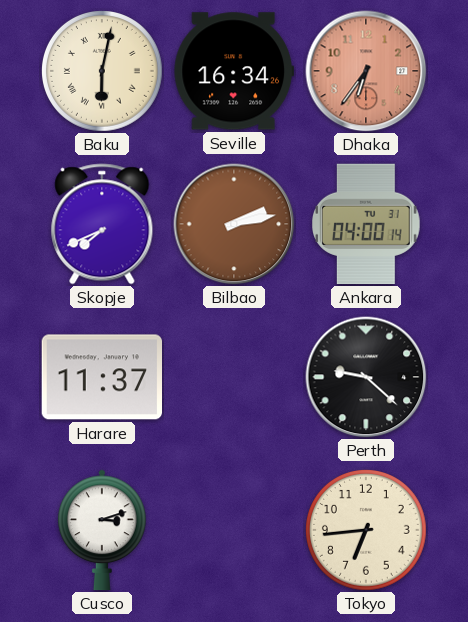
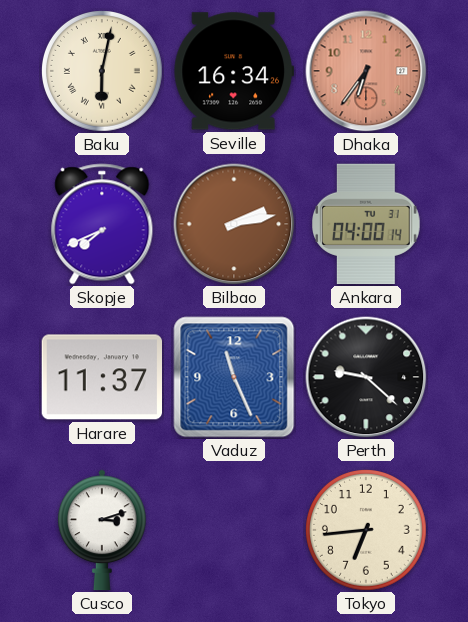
Vaduz: none -> 11:26
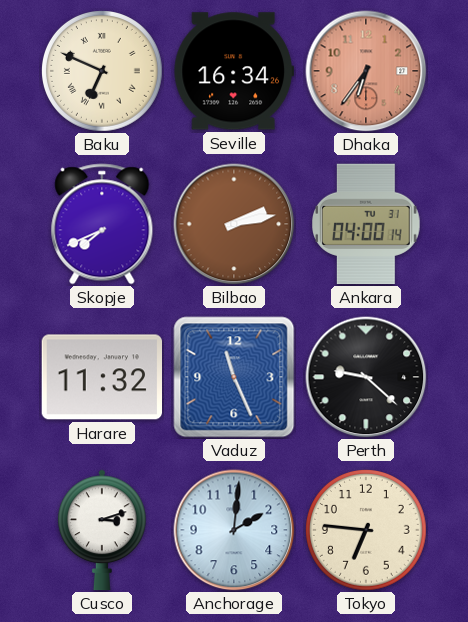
Baku: 6:02 -> 6:49
Harare: 11:37 -> 11:32
Anchorage: none -> 2:01
Tokyo: 6:44 -> 6:46
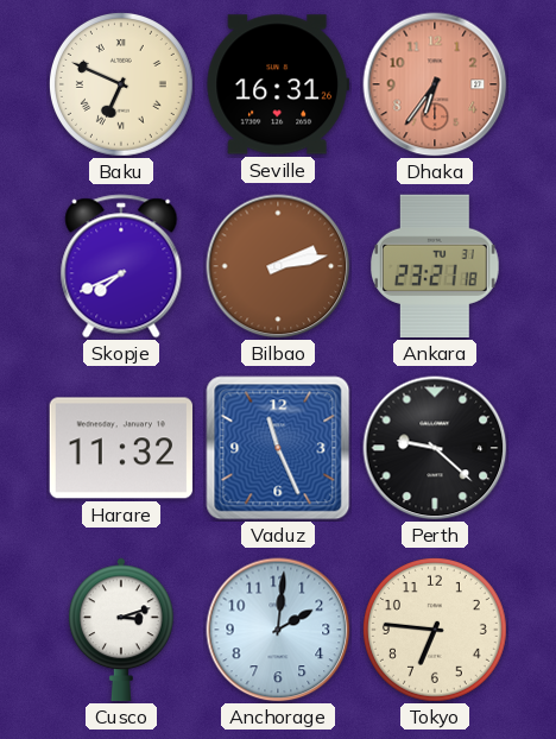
Seville: 16:34 -> 16:31
Ankara: 04:00 -> 23:21
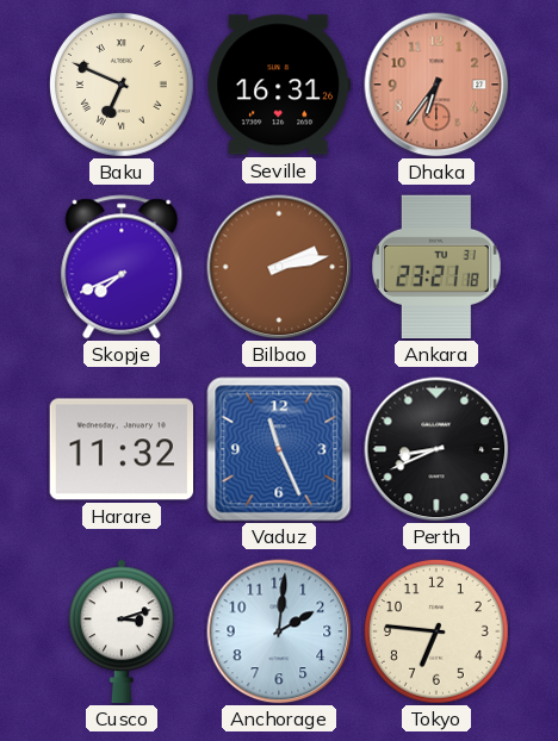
Perth: 9:22 -> 8:41
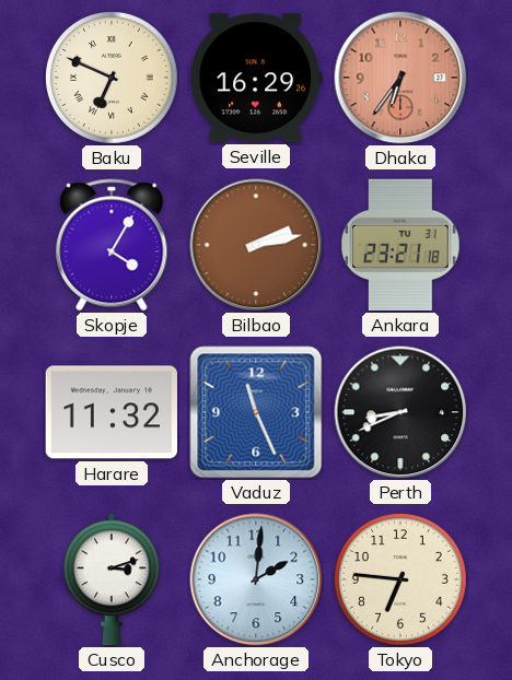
Seville: 16:31 -> 16:29
Skopje: 7:41 -> 4:05
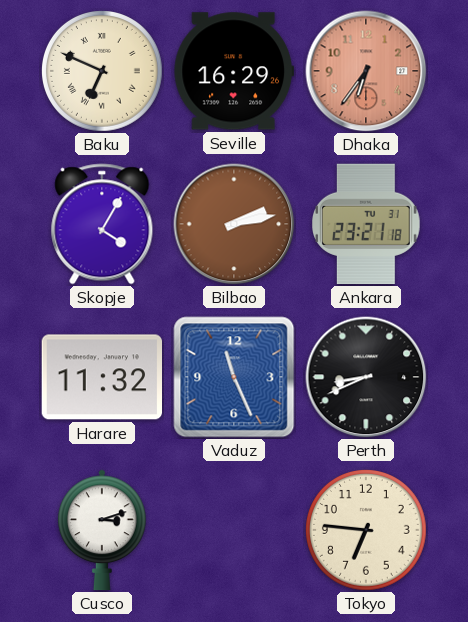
Anchorage: 2:01 -> none
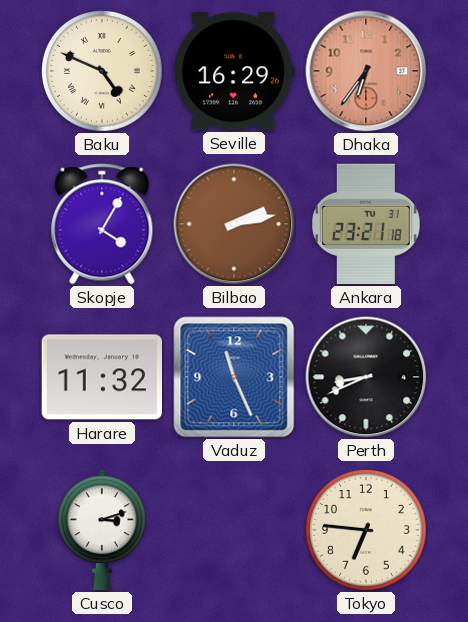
Baku: 6:49 -> 4:49
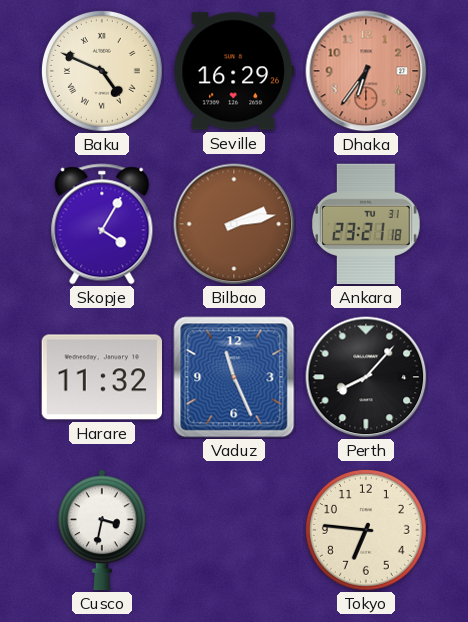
Perth: 8:41 -> 8:07
Cusco: 3:12 -> 3:32
